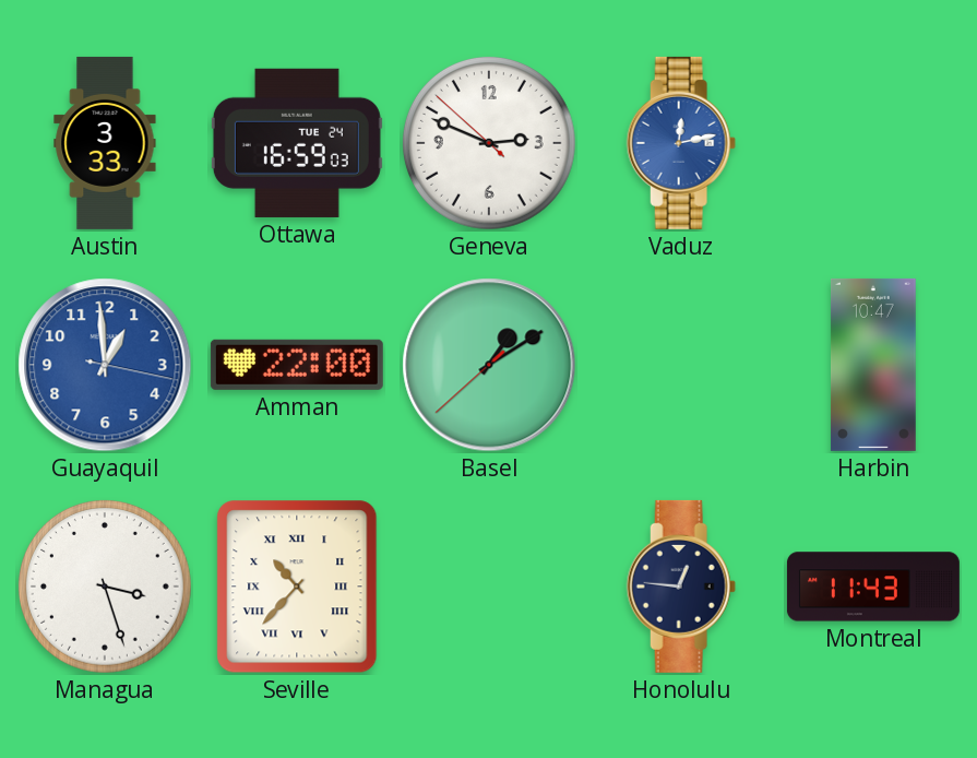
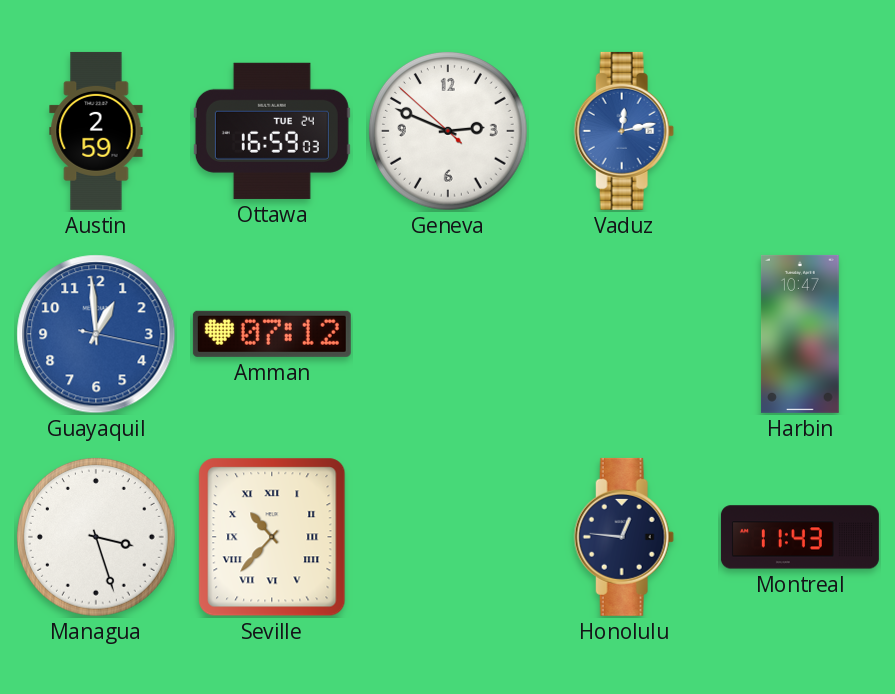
Austin: 3:33 -> 2:59
Amman: 22:00 -> 07:12
Basel: 1:09 -> none
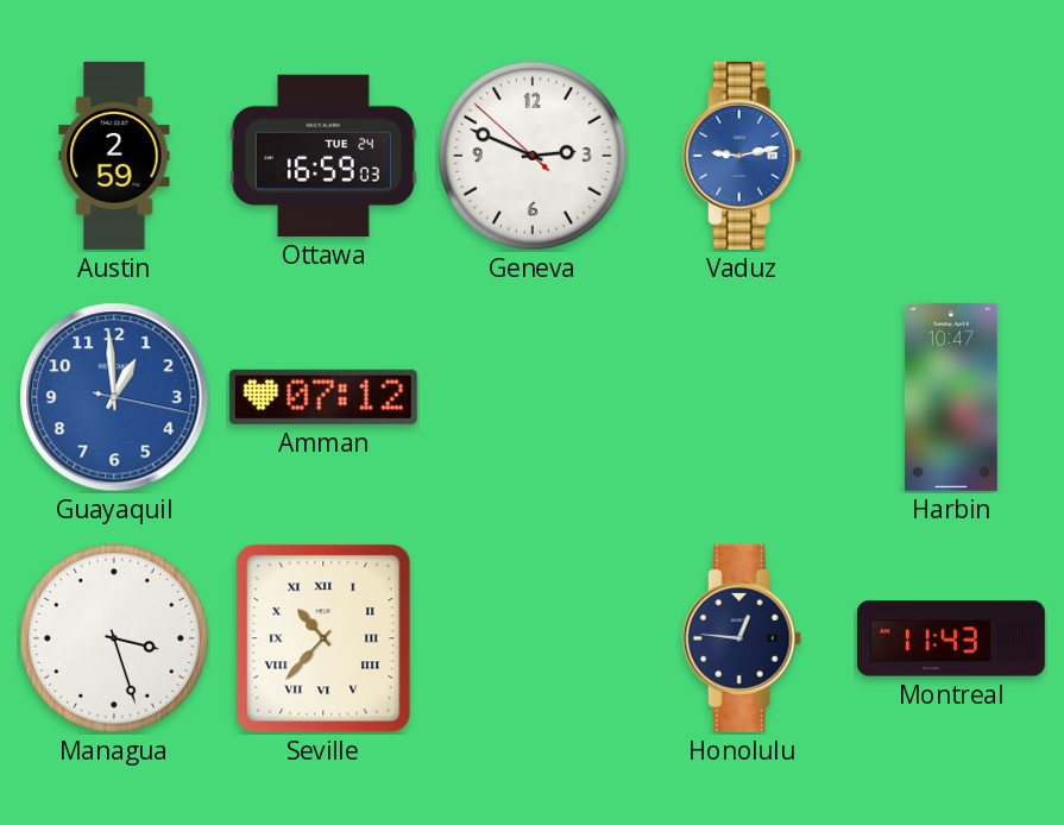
Vaduz: 12:13 -> 9:13
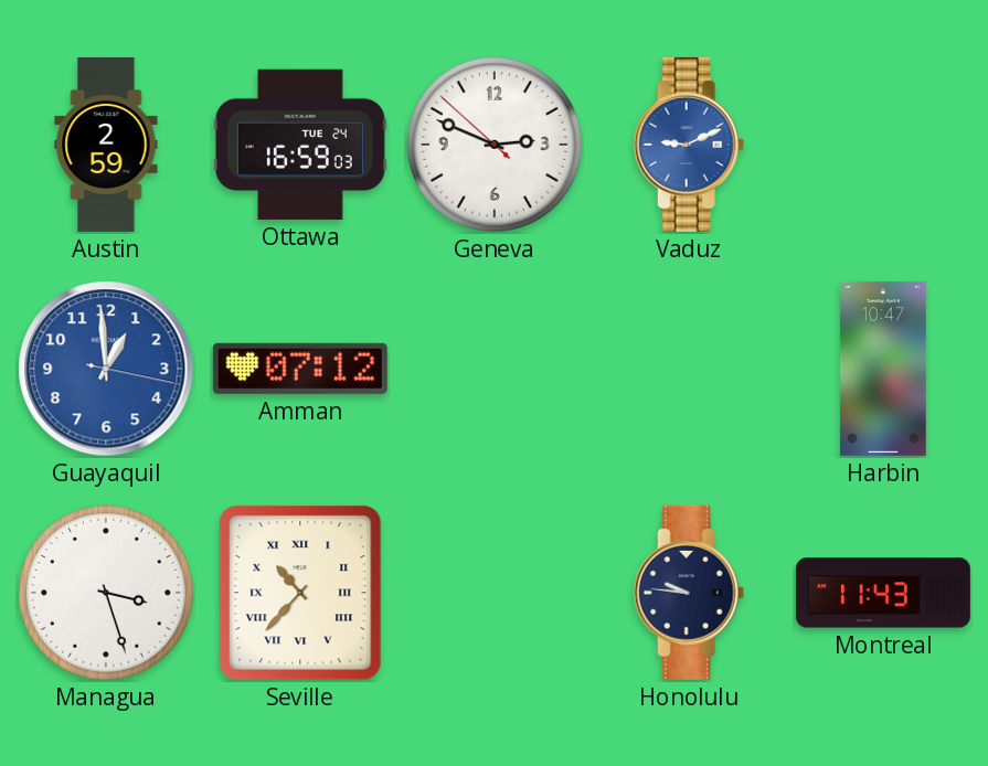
Vaduz: 9:13 -> 9:11
Honolulu: 12:46 -> 9:46
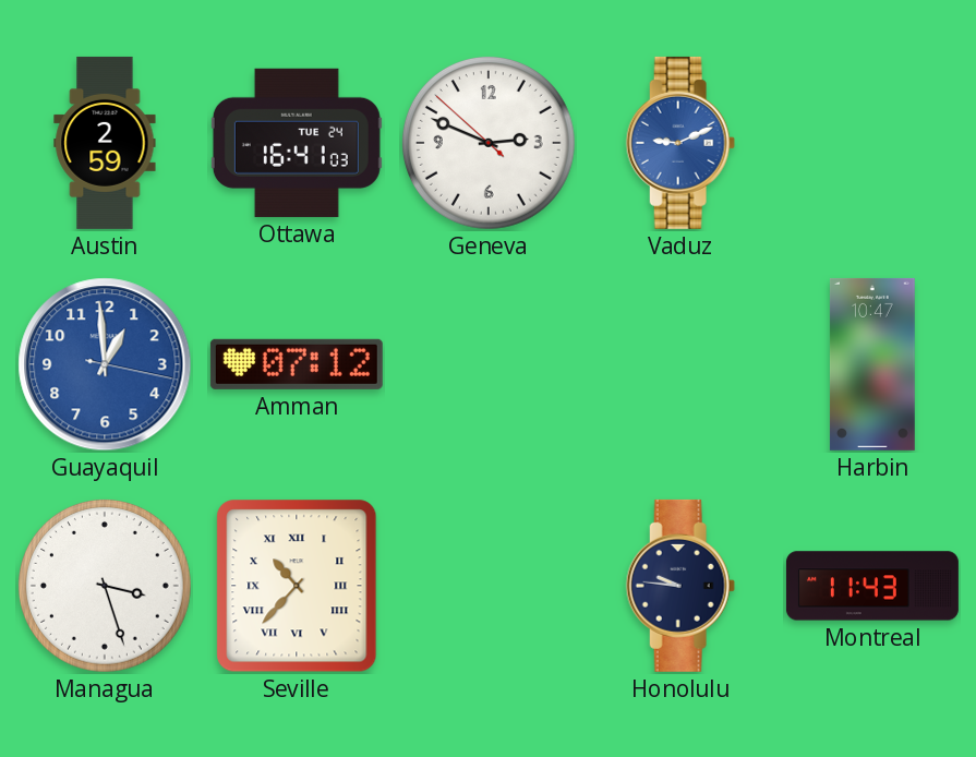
Ottawa: 16:59 -> 16:41
